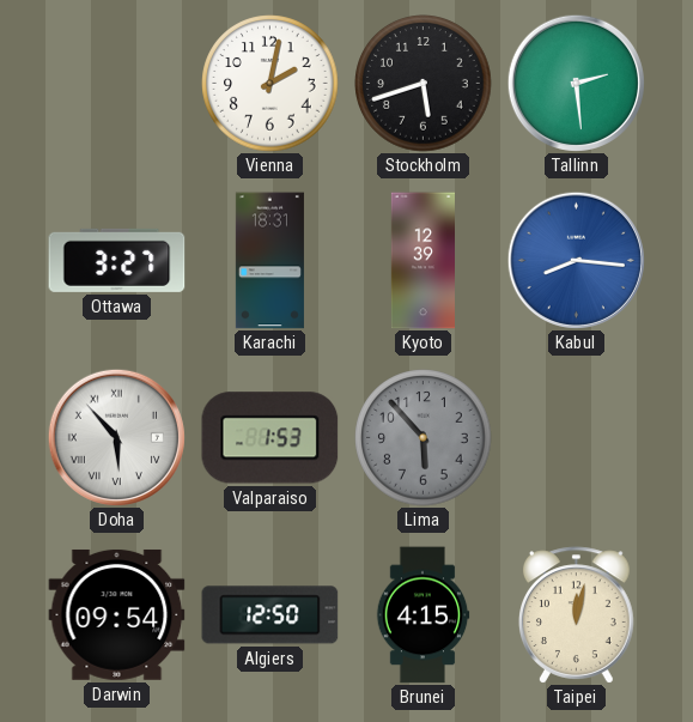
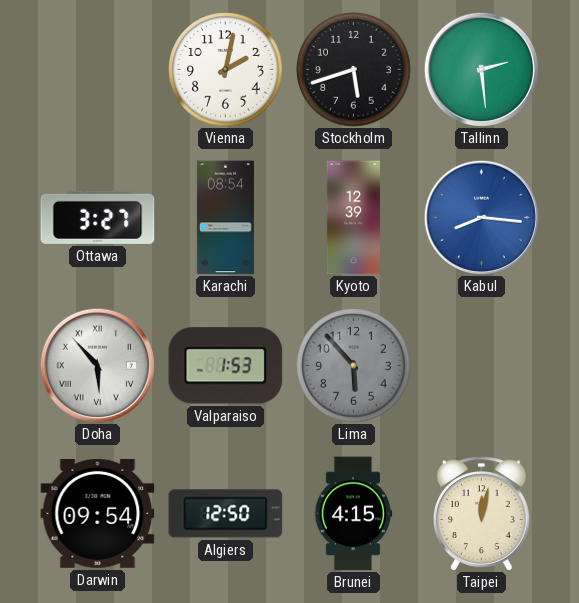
Karachi: 18:31 -> 08:54
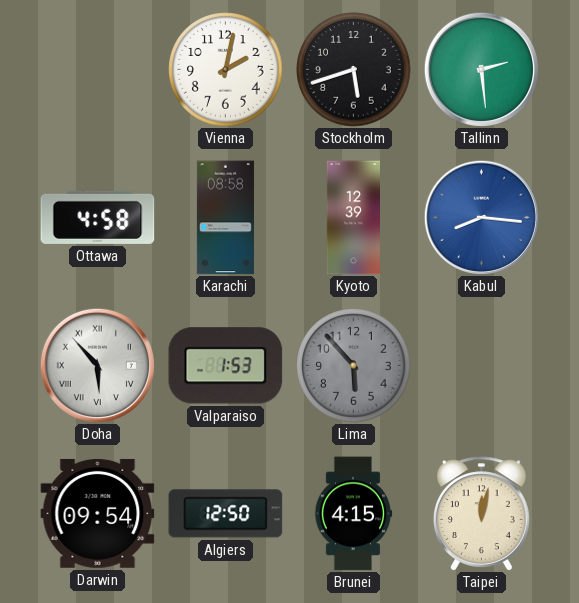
Ottawa: 3:27 -> 4:58
Karachi: 08:54 -> 08:58
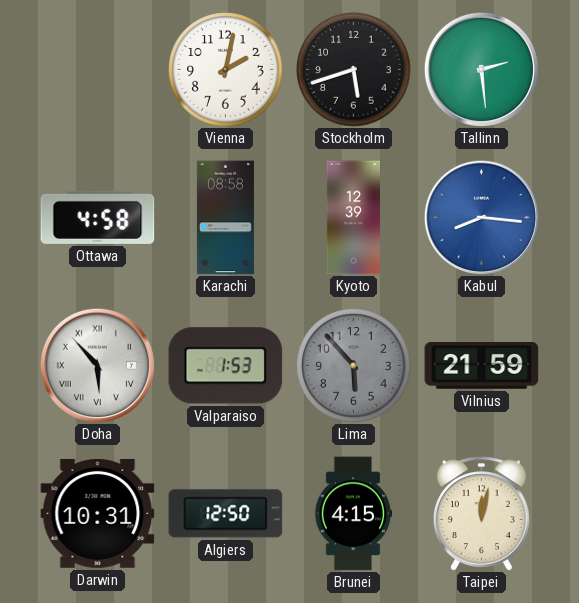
Vilnius: none -> 21:59
Darwin: 09:54 -> 10:31
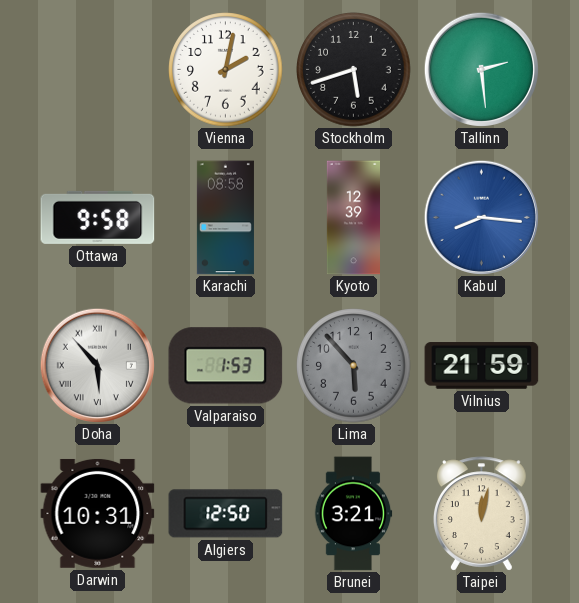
Ottawa: 4:58 -> 9:58
Brunei: 4:15 -> 3:21
